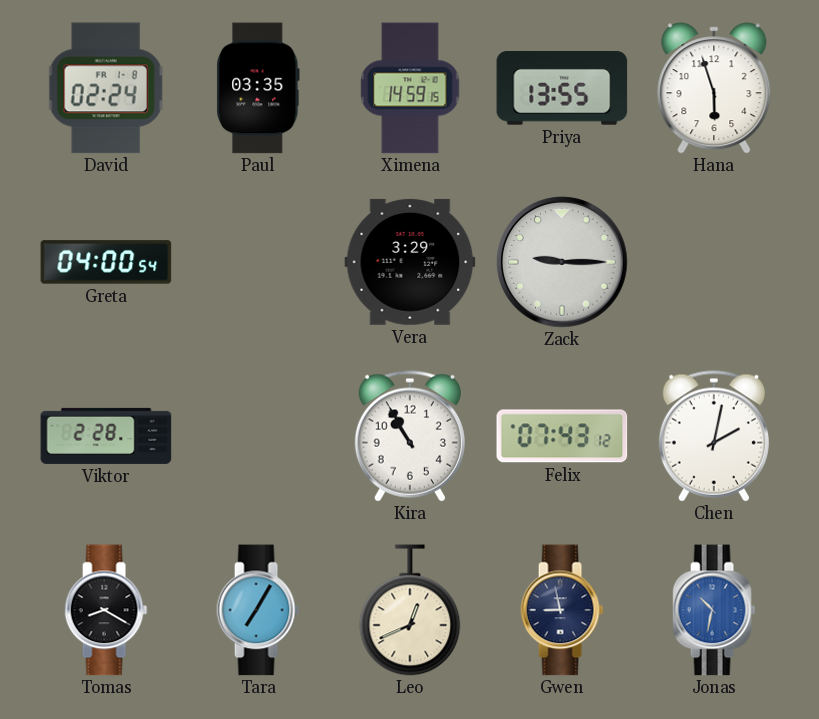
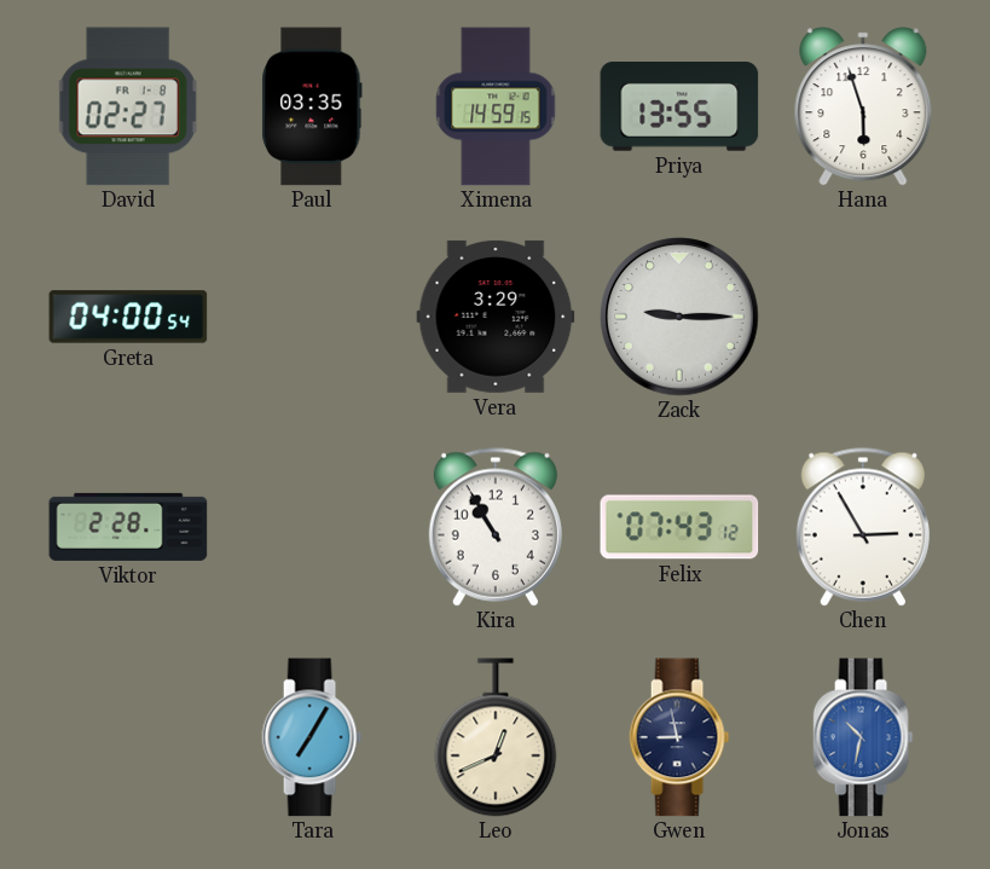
David: 02:24 -> 02:27
Chen: 2:02 -> 2:55
Tomas: 8:20 -> none
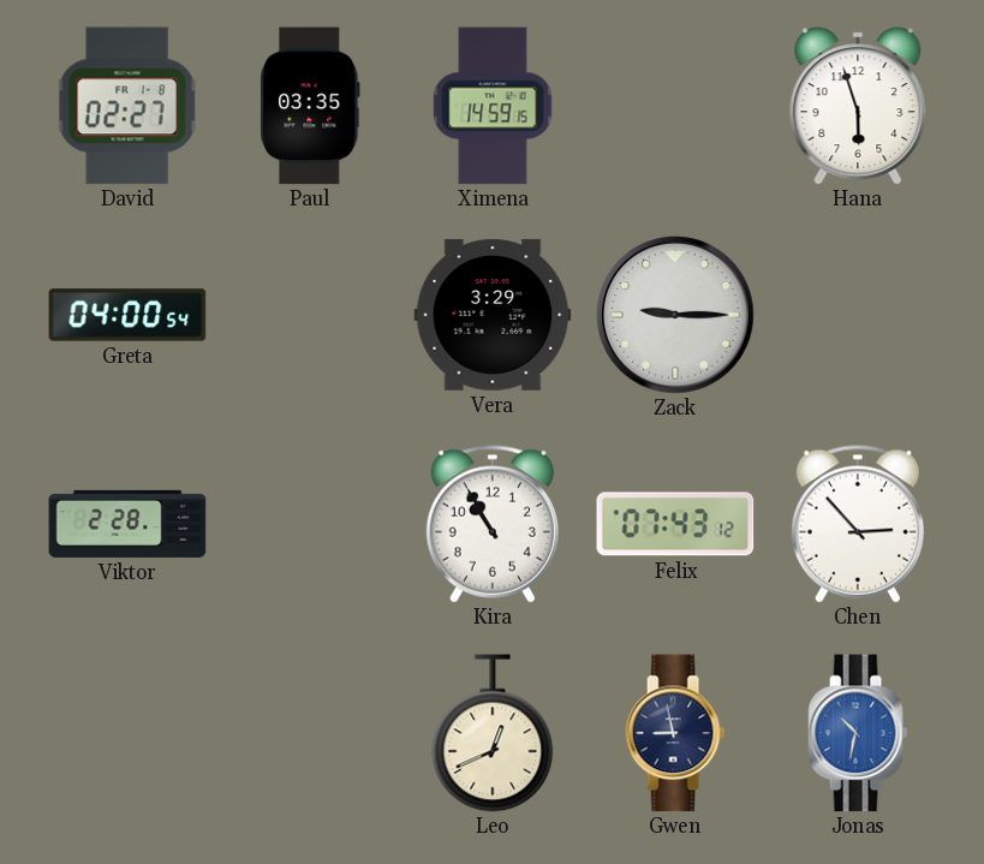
Priya: 13:55 -> none
Chen: 2:55 -> 2:53
Tara: 7:05 -> none
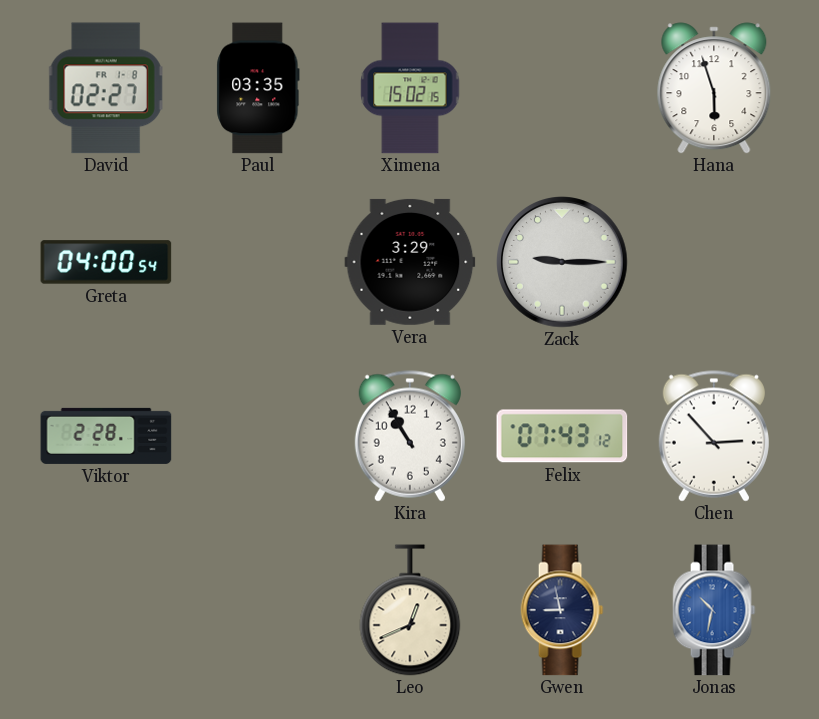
Ximena: 14:59 -> 15:02
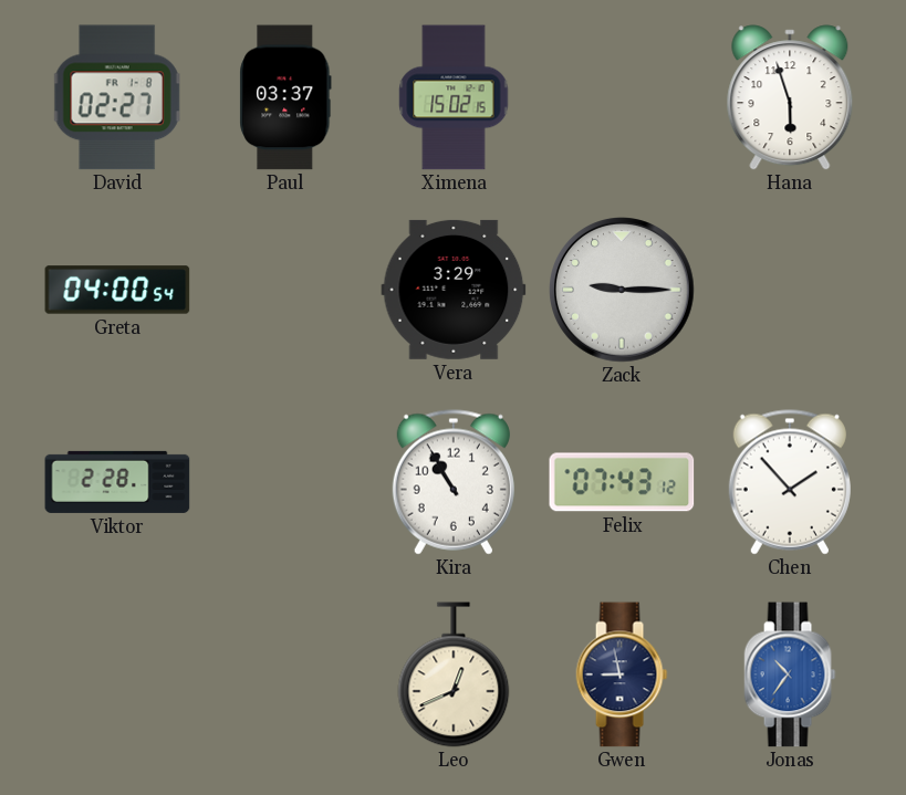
Paul: 03:35 -> 03:37
Chen: 2:53 -> 1:53
Jonas: 10:32 -> 10:36
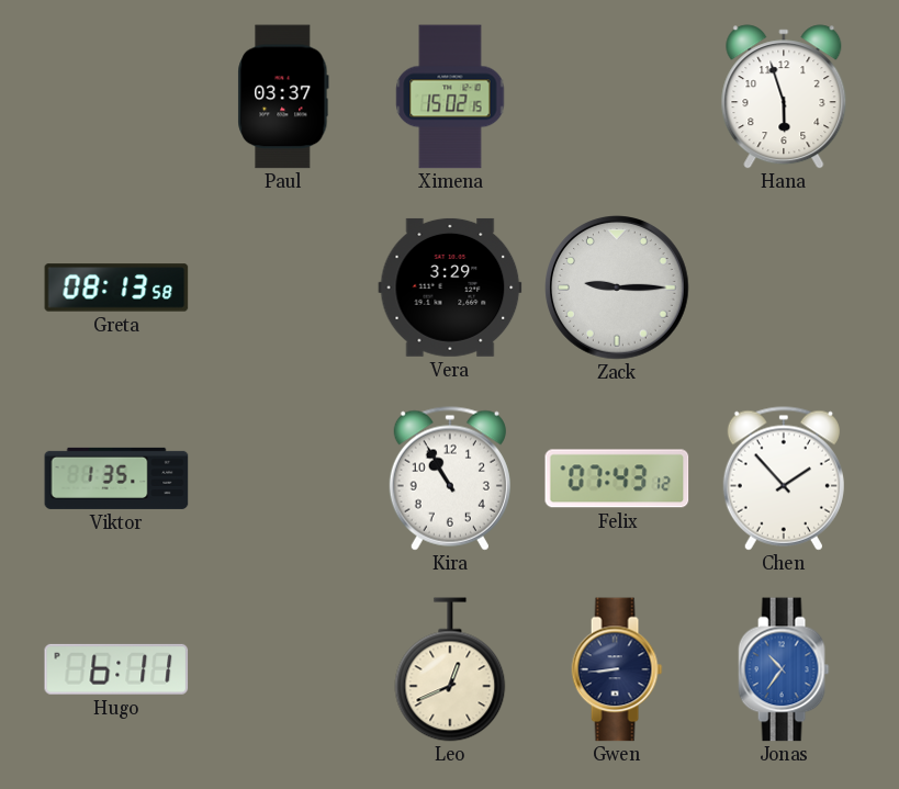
David: 02:27 -> none
Greta: 04:00 -> 08:13
Viktor: 2:28 -> 1:35
Hugo: none -> 6:11
Gwen: 8:58 -> 8:44
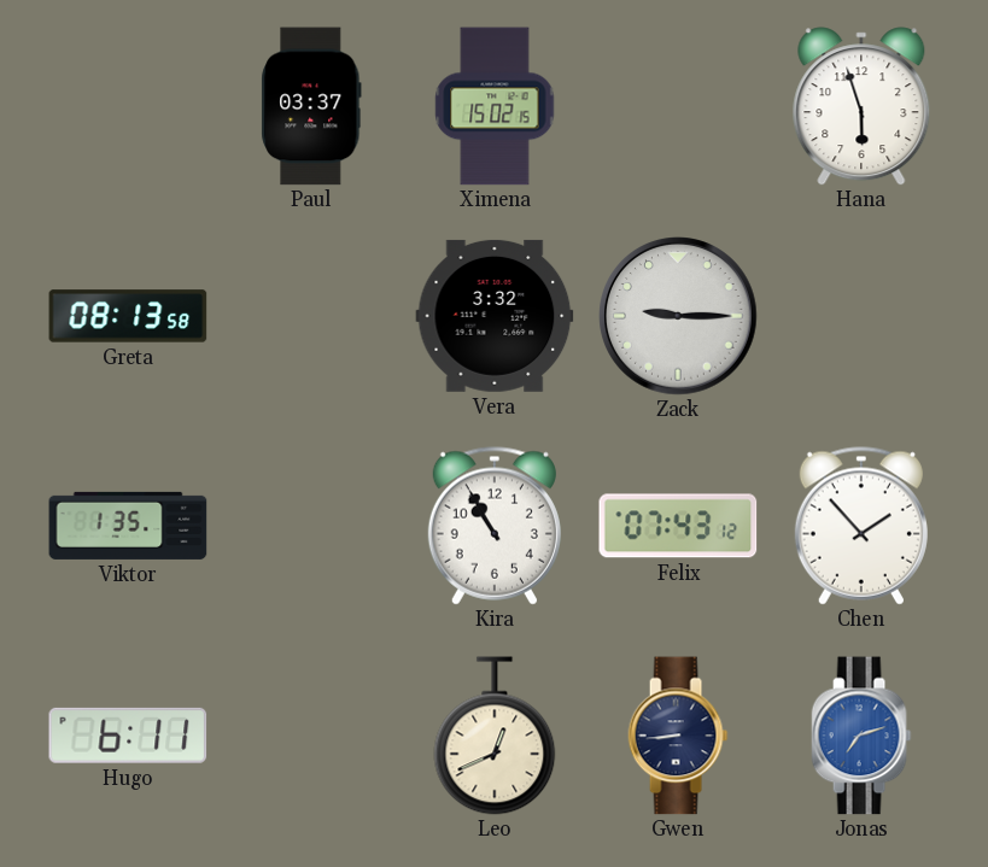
Vera: 3:29 -> 3:32
Jonas: 10:36 -> 7:12
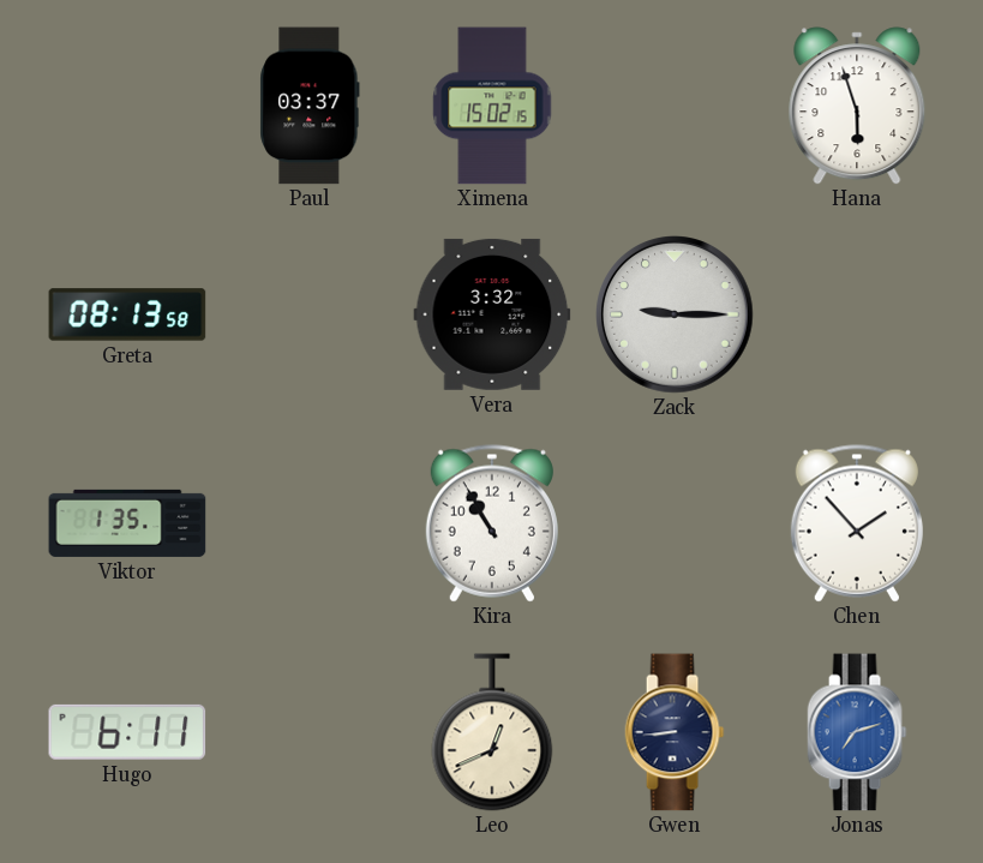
Felix: 07:43 -> none
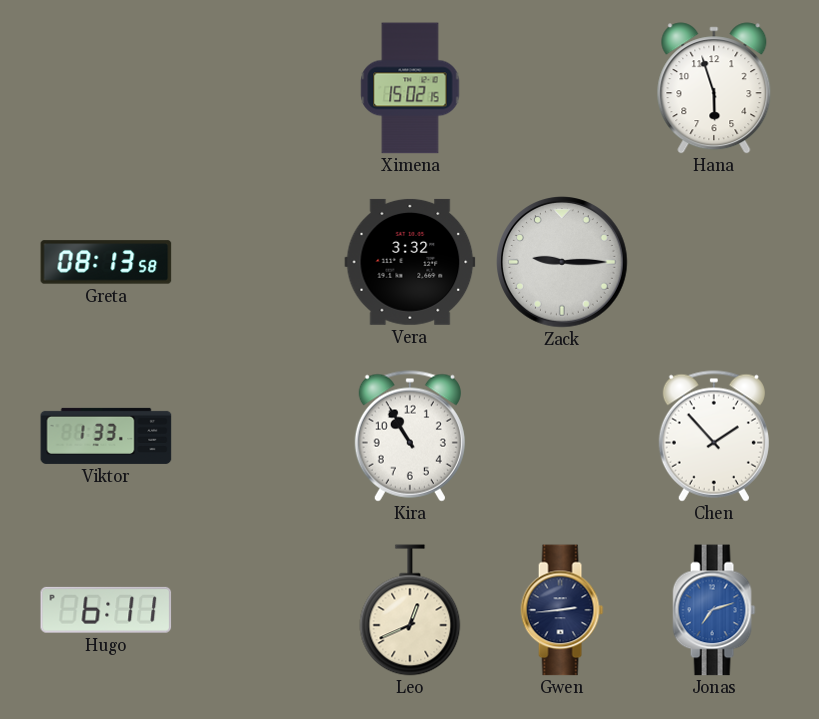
Paul: 03:37 -> none
Viktor: 1:35 -> 1:33
Gwen: 8:44 -> 2:44
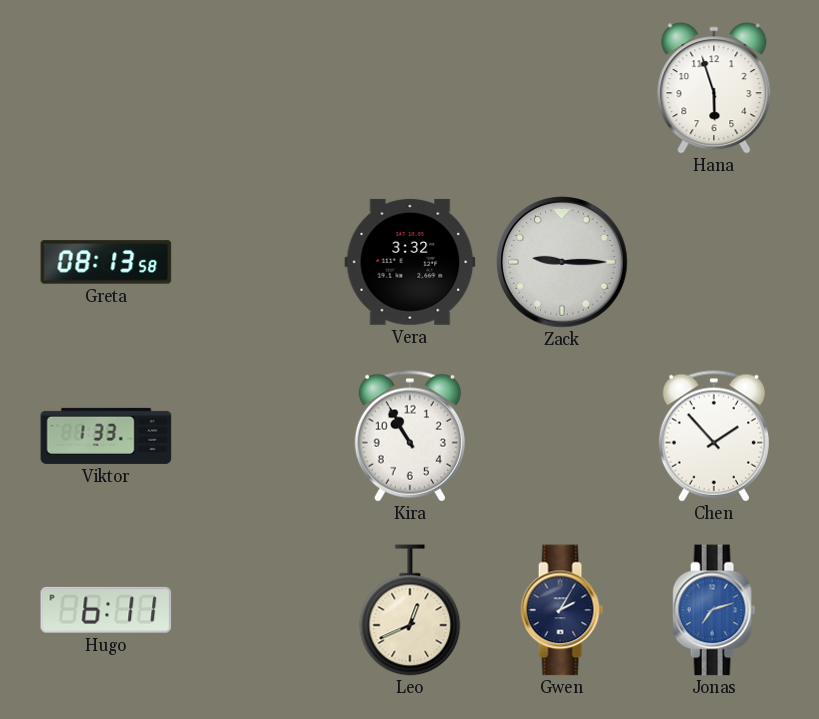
Ximena: 15:02 -> none
Gwen: 2:44 -> 2:05
